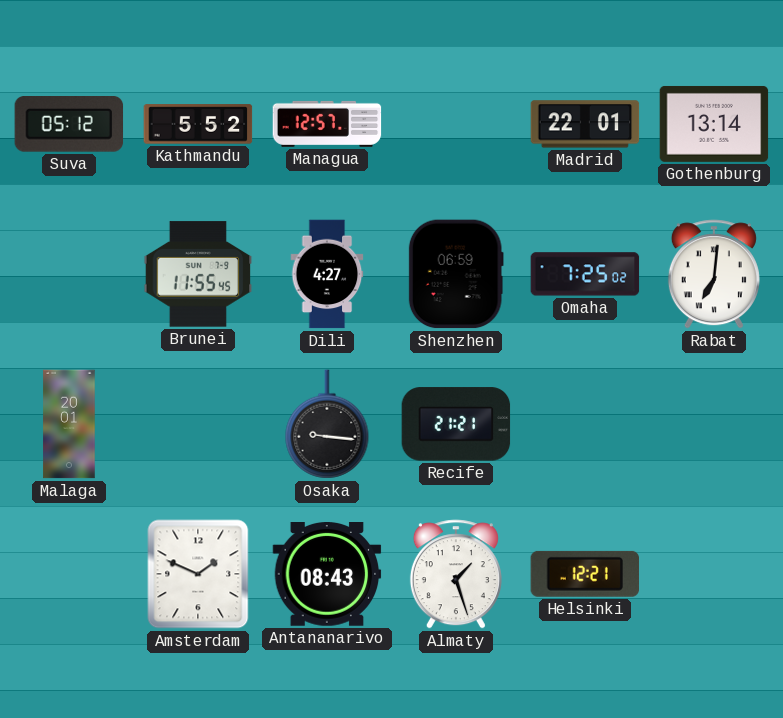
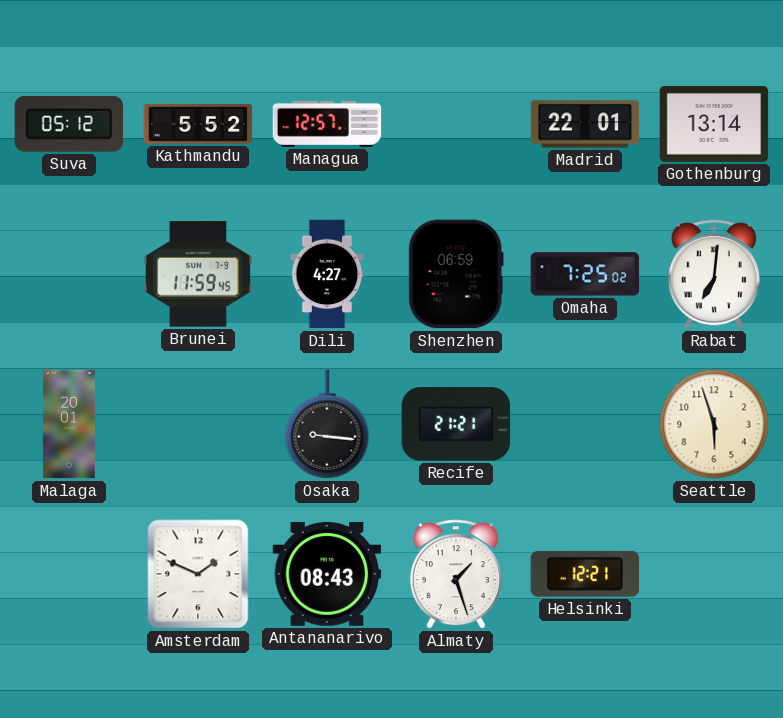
Brunei: 11:55 -> 11:59
Seattle: none -> 5:57
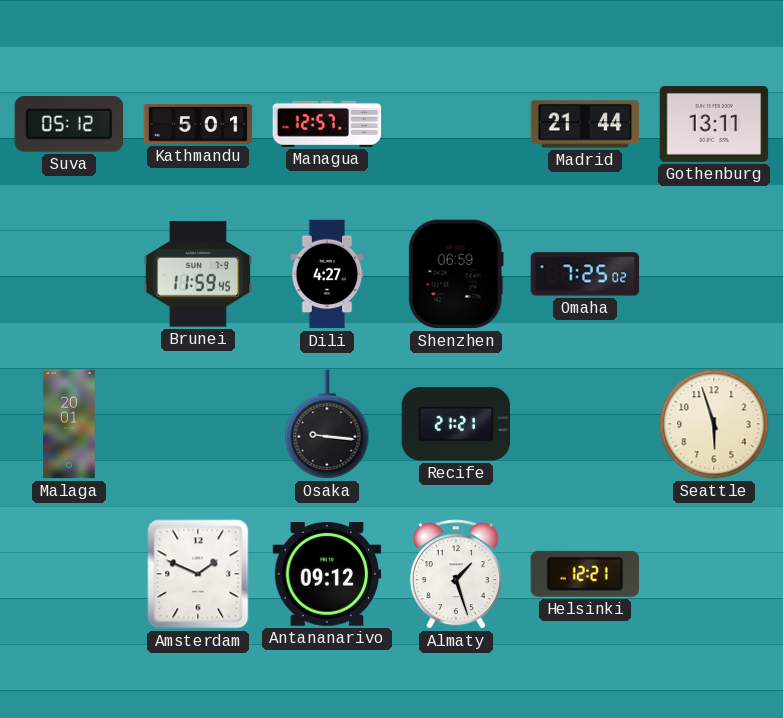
Kathmandu: 5:52 -> 5:01
Madrid: 22:01 -> 21:44
Gothenburg: 13:14 -> 13:11
Rabat: 7:01 -> none
Antananarivo: 08:43 -> 09:12
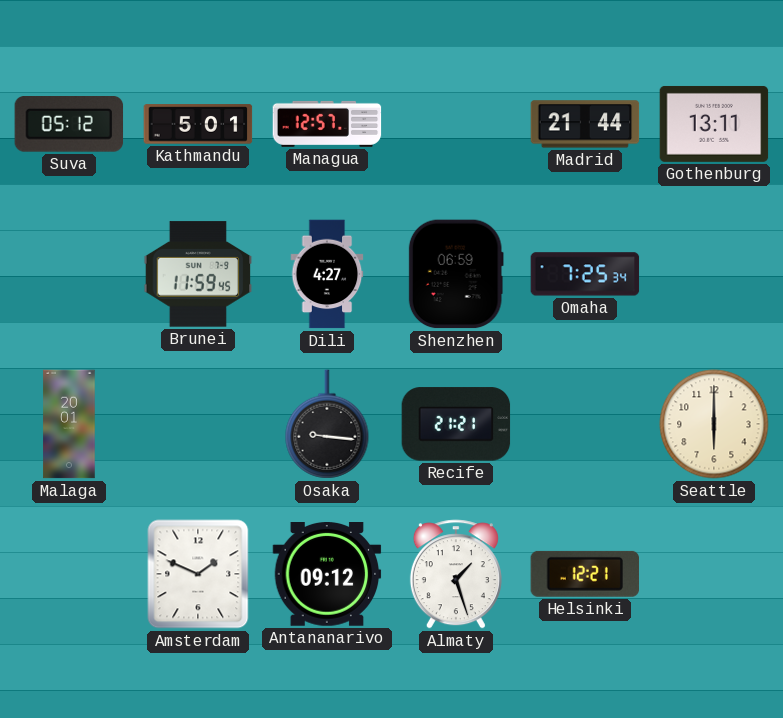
Omaha: 7:25:02 -> 7:25:34
Seattle: 5:57 -> 6:00
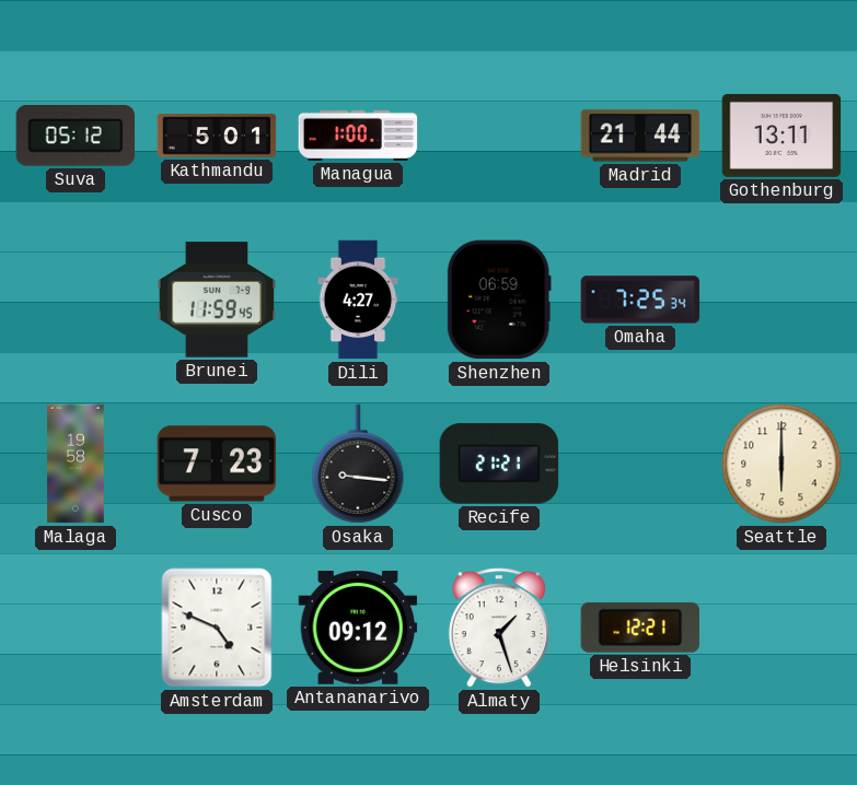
Managua: 12:57 -> 1:00
Malaga: 20:01 -> 19:58
Cusco: none -> 7:23
Amsterdam: 1:49 -> 4:49
